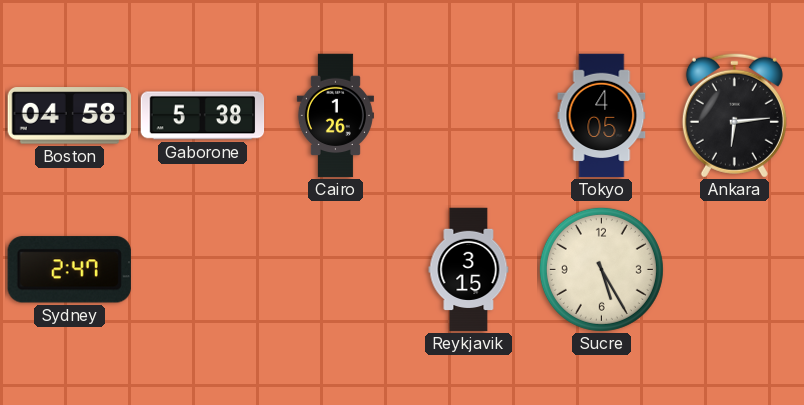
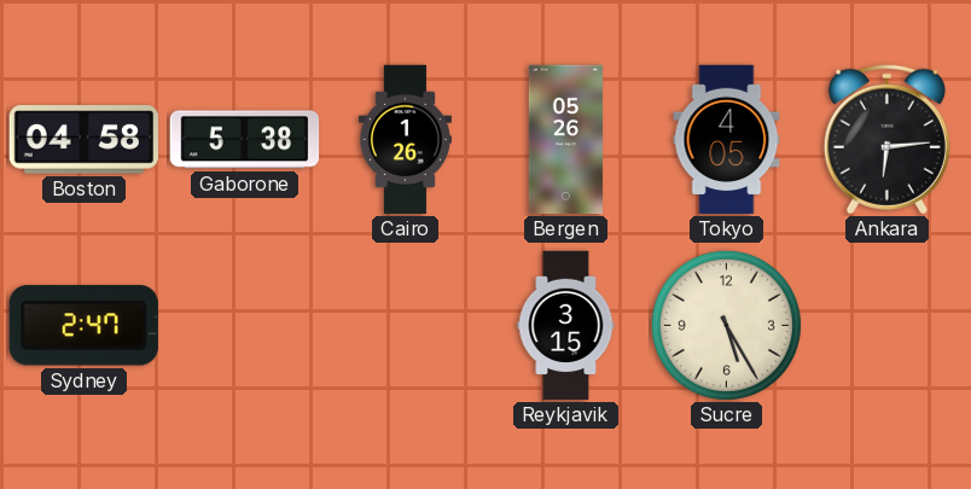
Bergen: none -> 05:26
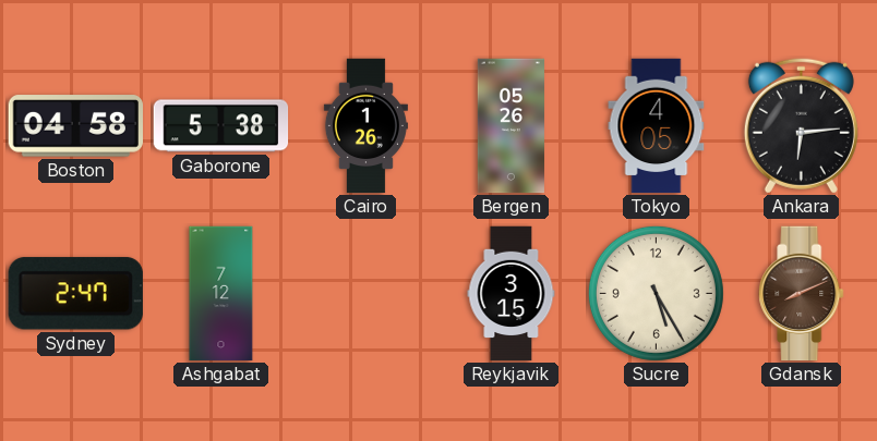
Ashgabat: none -> 7:12
Gdansk: none -> 8:11
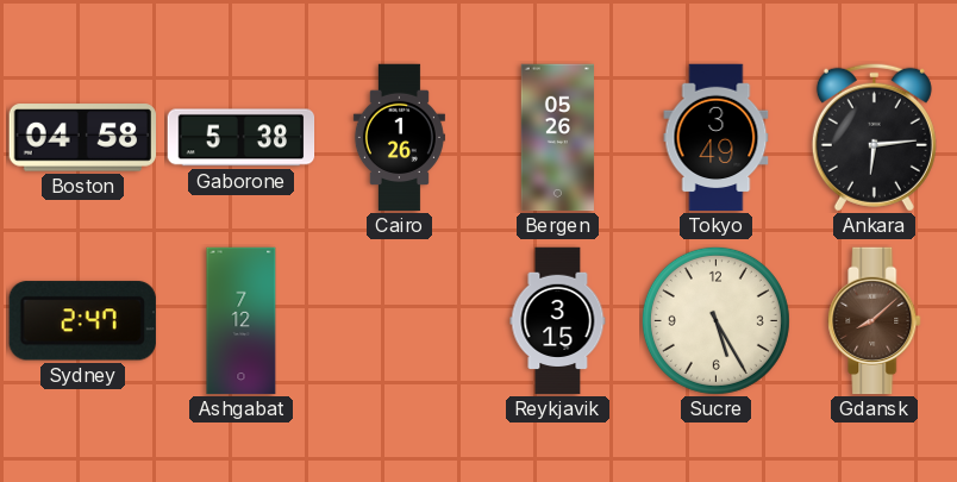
Tokyo: 4:05 -> 3:49
Gdansk: 8:11 -> 8:08
